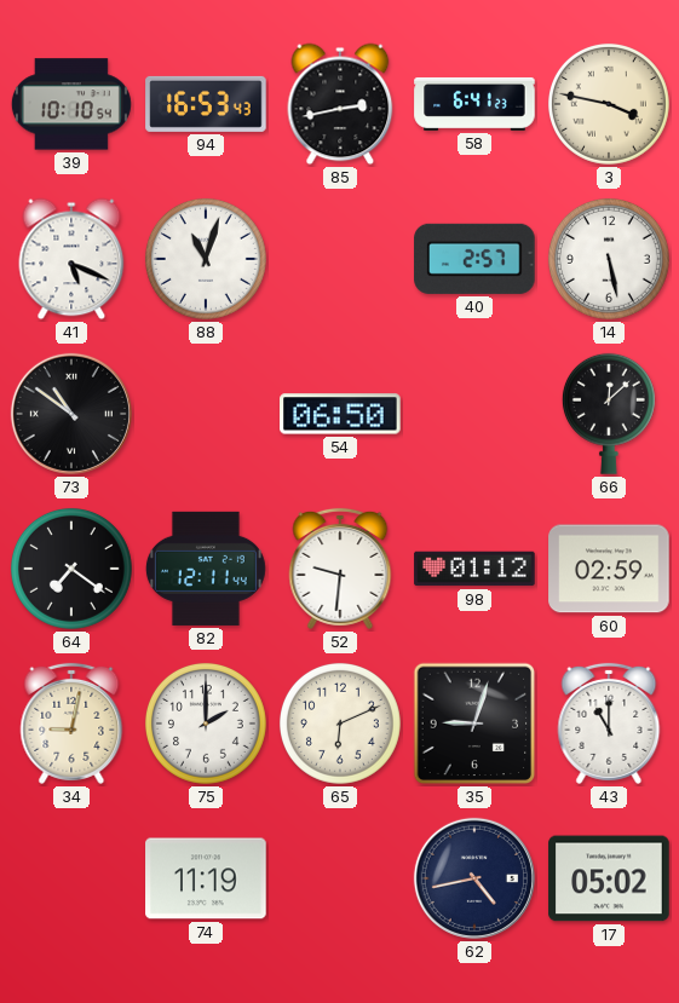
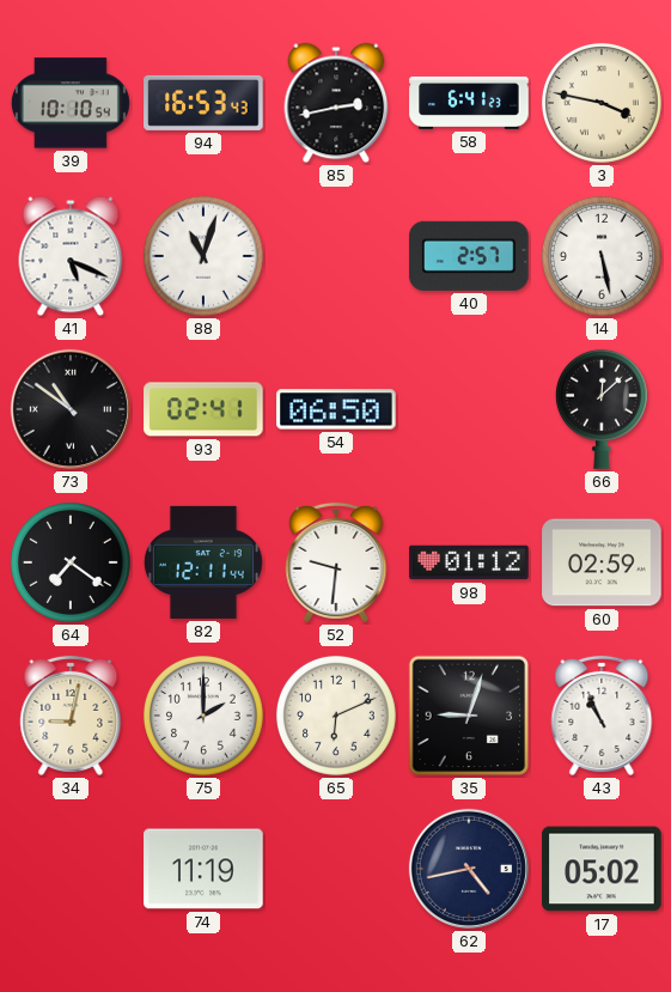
93: none -> 02:41
43: 11:00 -> 10:56
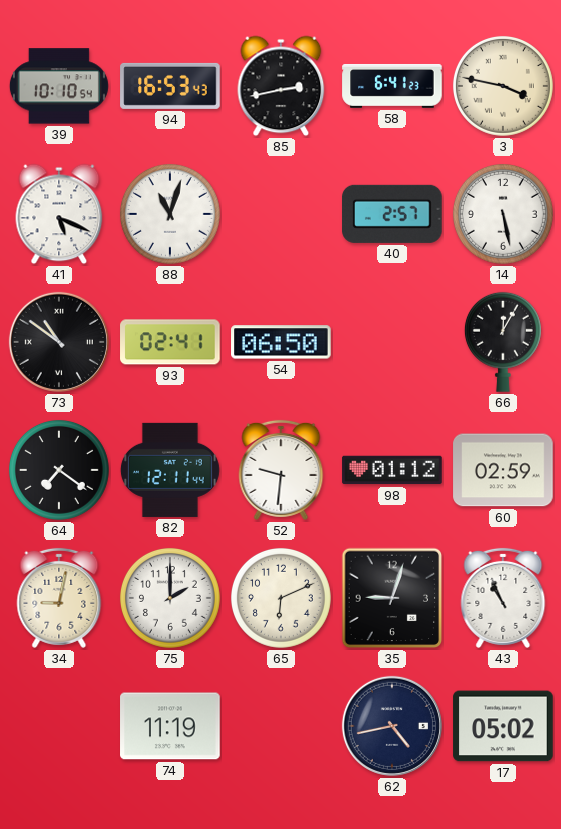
66: 12:08 -> 12:05
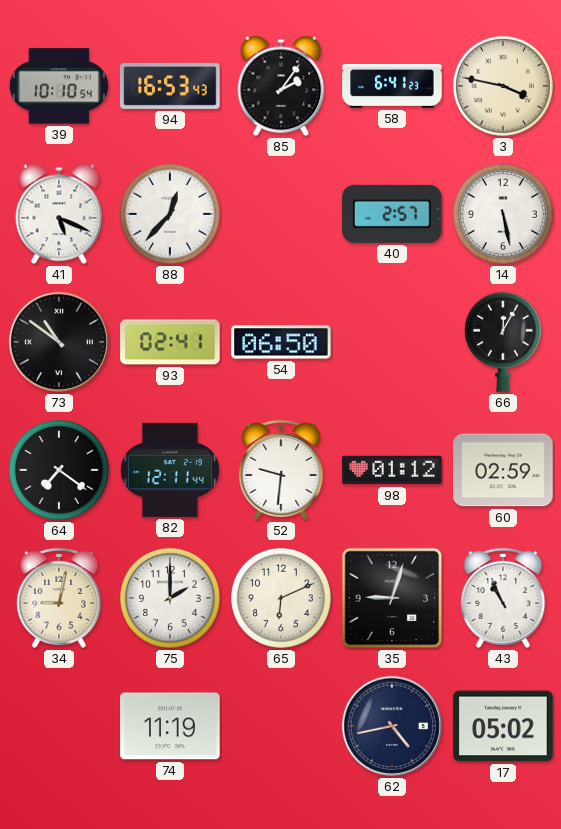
85: 2:43 -> 2:06
88: 11:03 -> 12:37
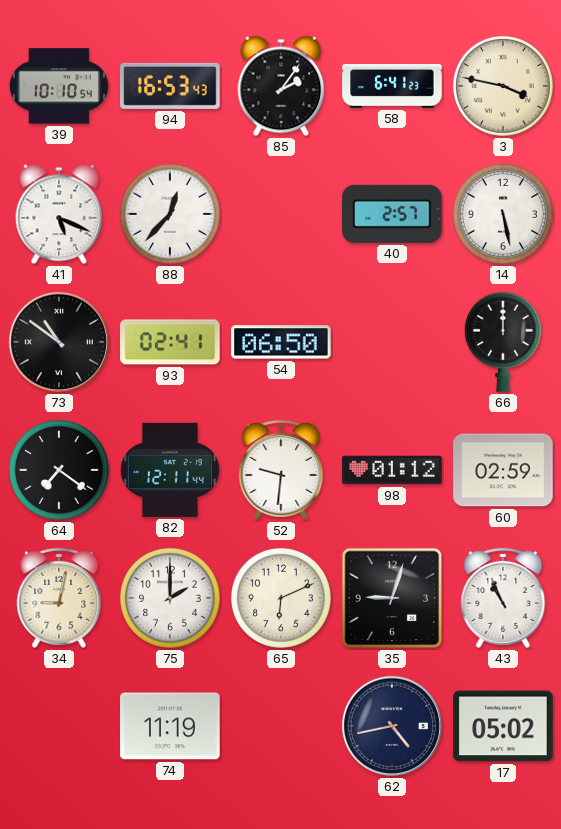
66: 12:05 -> 12:00
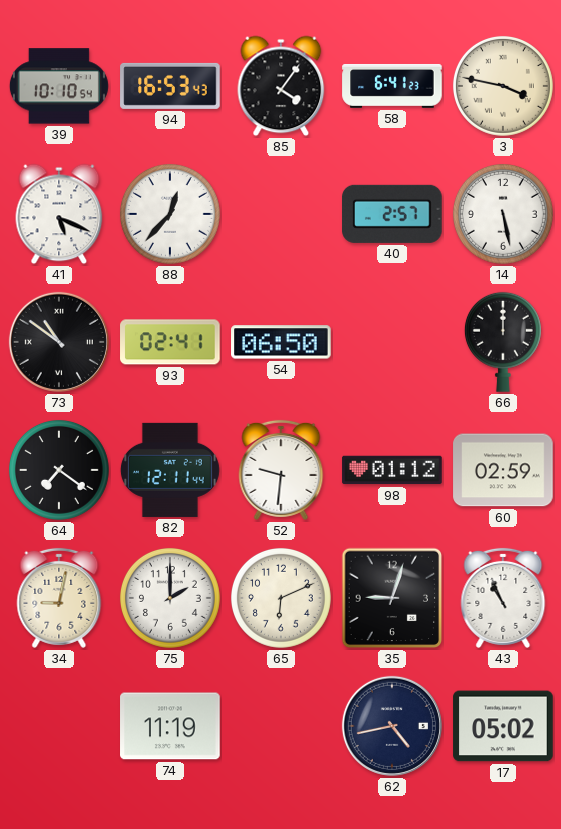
85: 2:06 -> 4:06
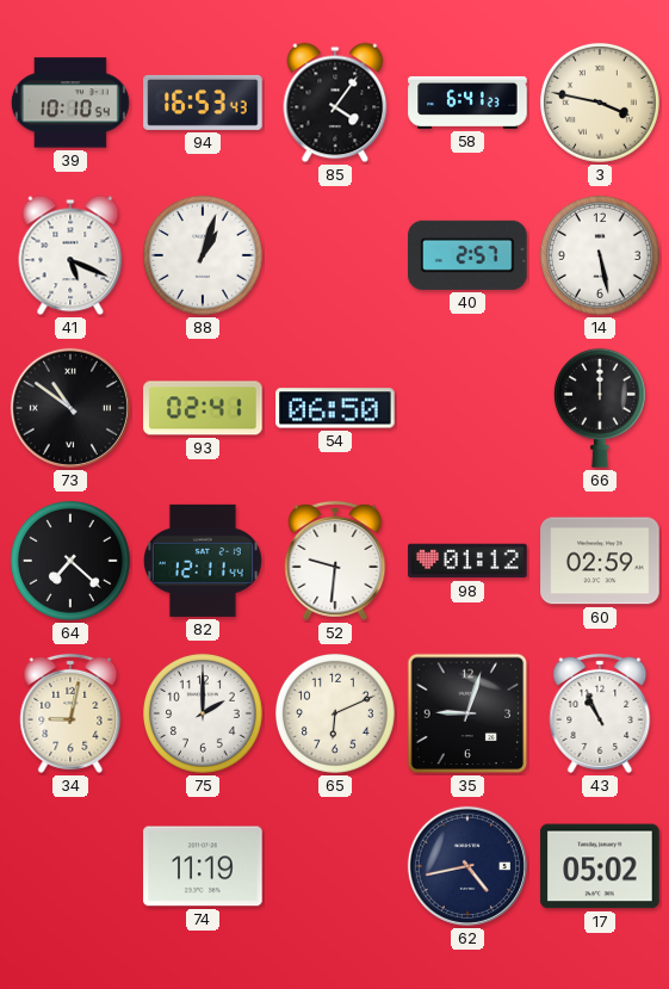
88: 12:37 -> 1:03
64: 7:21 -> 7:22
